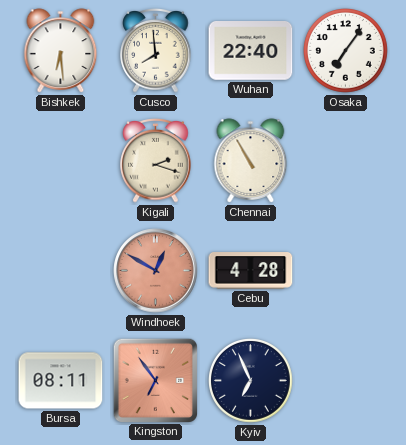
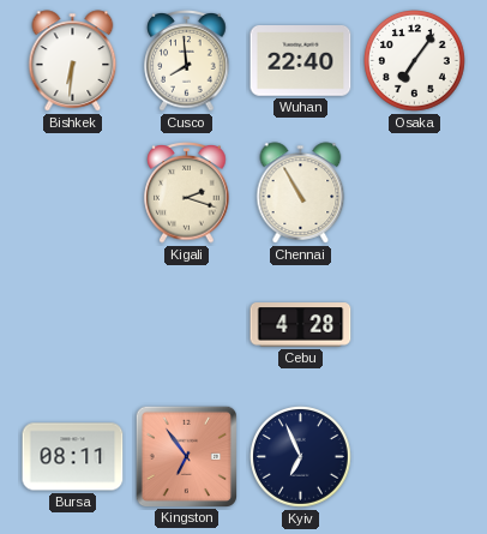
Bishkek: 6:29 -> 6:31
Windhoek: 12:50 -> none
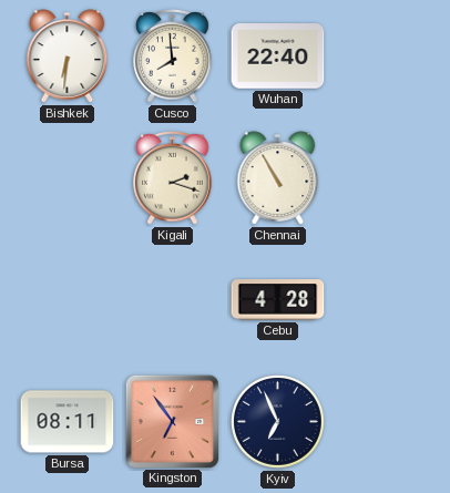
Osaka: 7:06 -> none
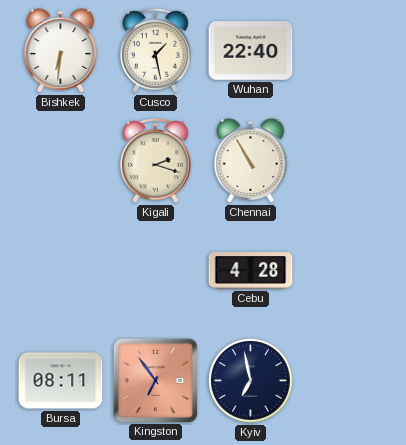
Cusco: 7:59 -> 1:28
Kyiv: 6:56 -> 6:58
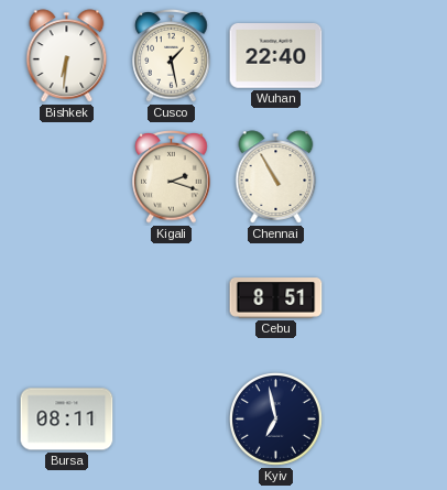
Cebu: 4:28 -> 8:51
Kingston: 6:54 -> none
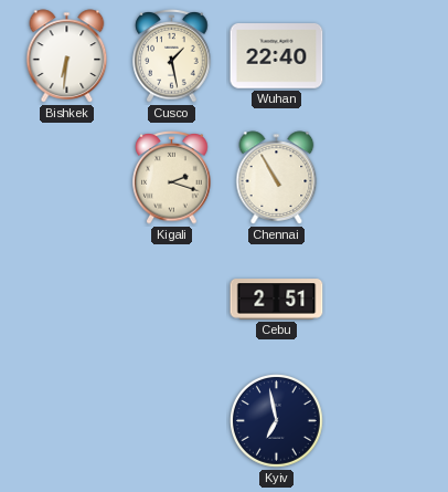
Cebu: 8:51 -> 2:51
Bursa: 08:11 -> none
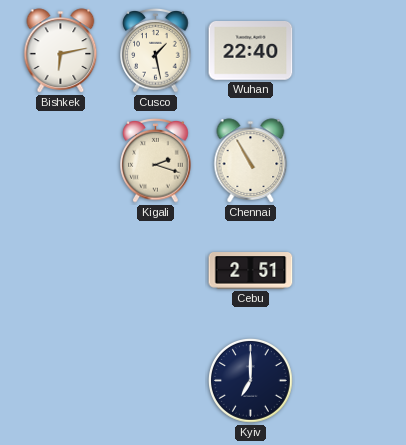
Bishkek: 6:31 -> 6:13
Kyiv: 6:58 -> 7:00
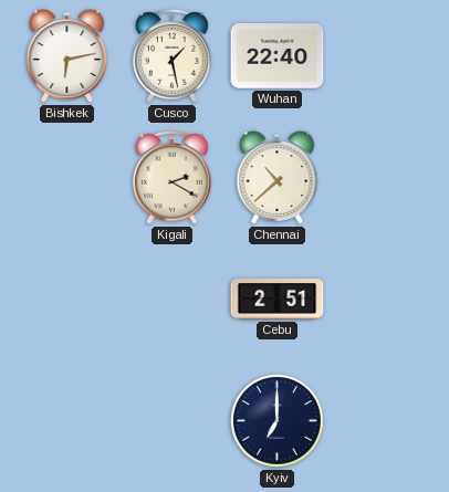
Kigali: 2:18 -> 2:20
Chennai: 10:55 -> 10:38
